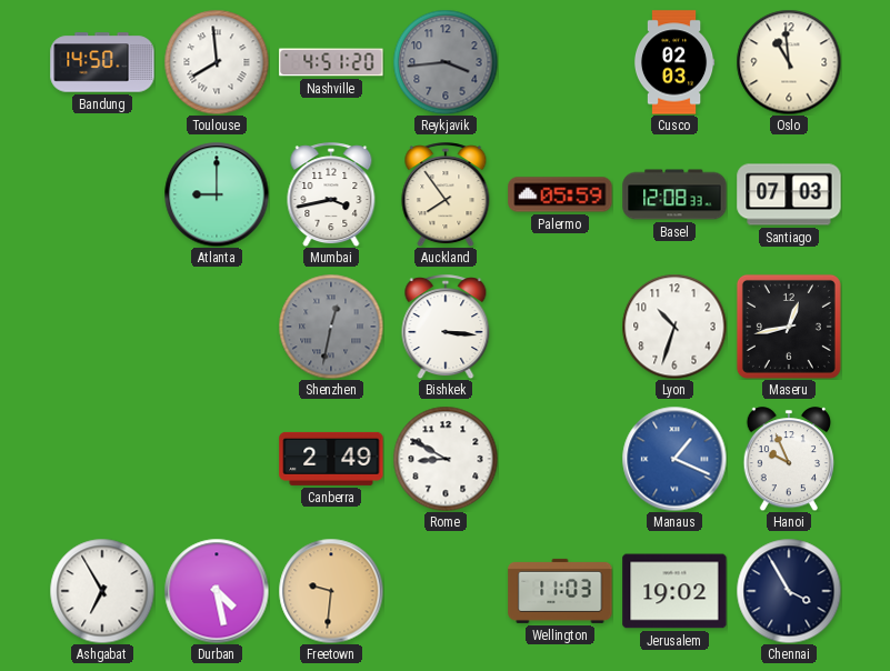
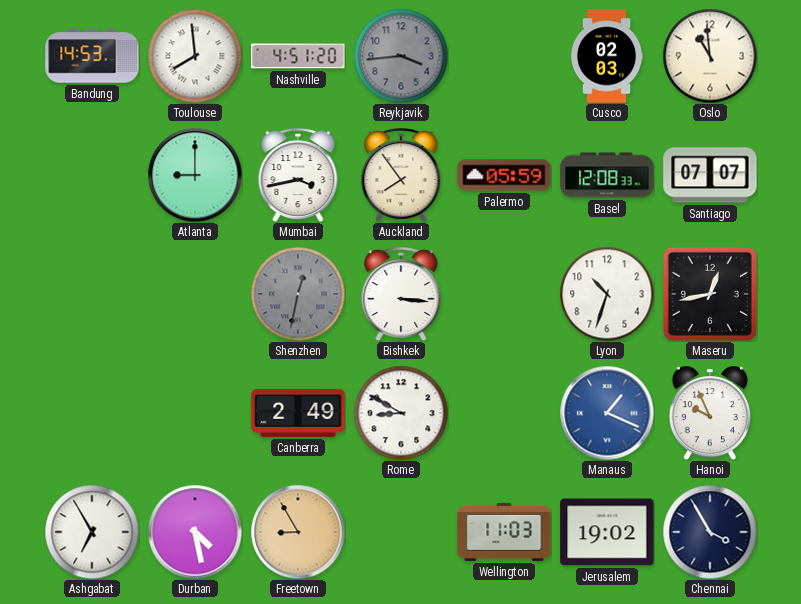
Bandung: 14:50 -> 14:53
Santiago: 07:03 -> 07:07
Freetown: 9:31 -> 8:55
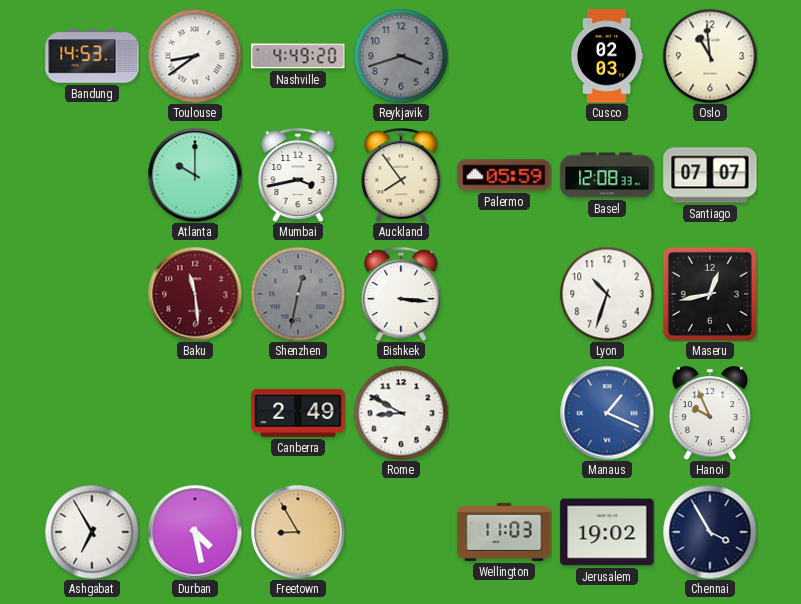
Toulouse: 7:59 -> 8:39
Nashville: 4:51 -> 4:49
Reykjavik: 3:44 -> 3:42
Atlanta: 9:00 -> 10:00
Baku: none -> 11:29
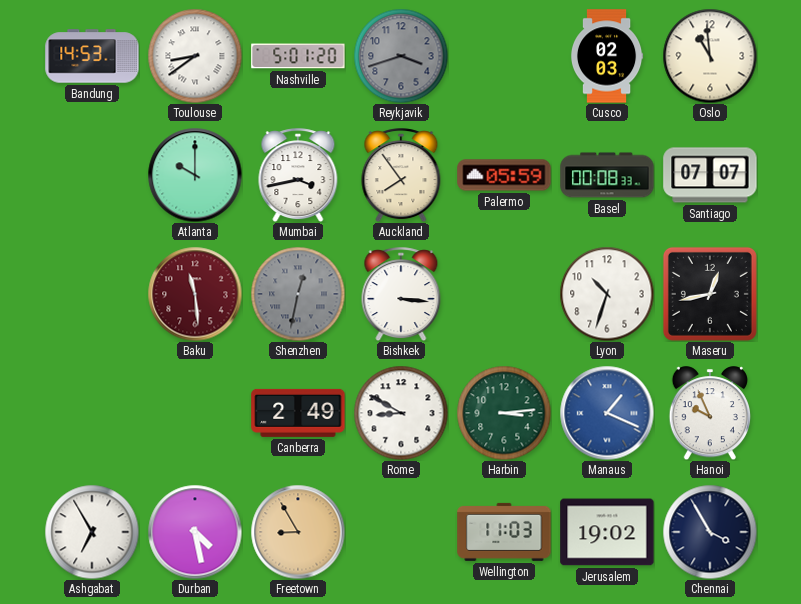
Nashville: 4:49 -> 5:01
Basel: 12:08 -> 00:08
Harbin: none -> 3:14
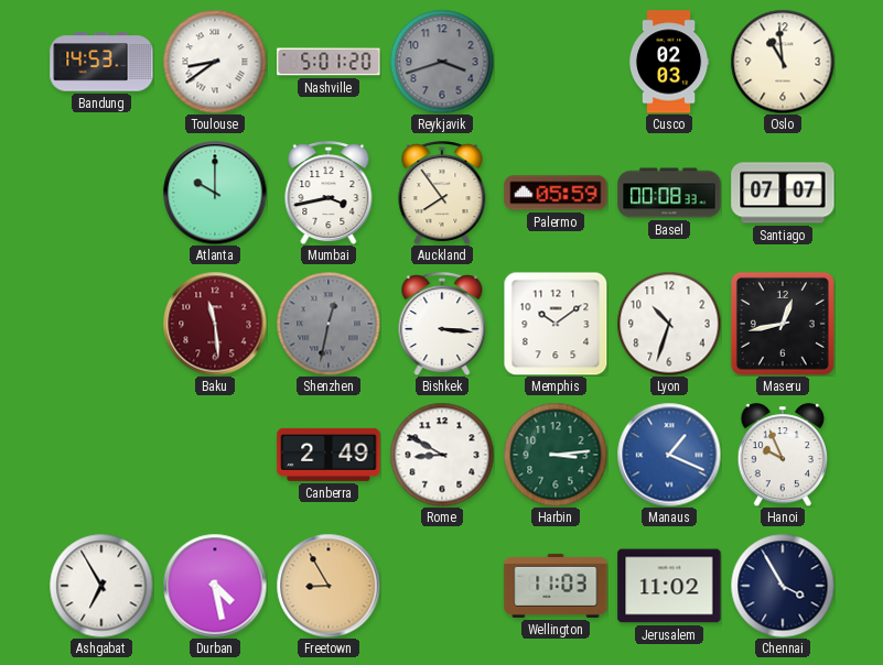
Memphis: none -> 10:09
Jerusalem: 19:02 -> 11:02
